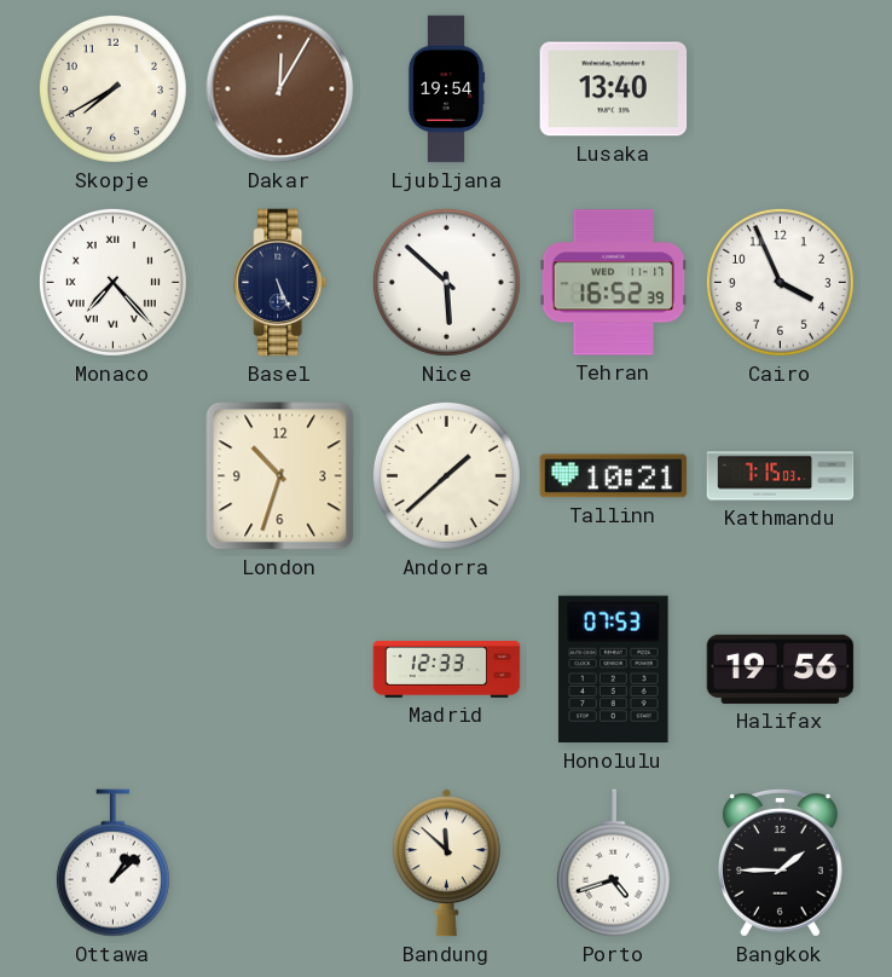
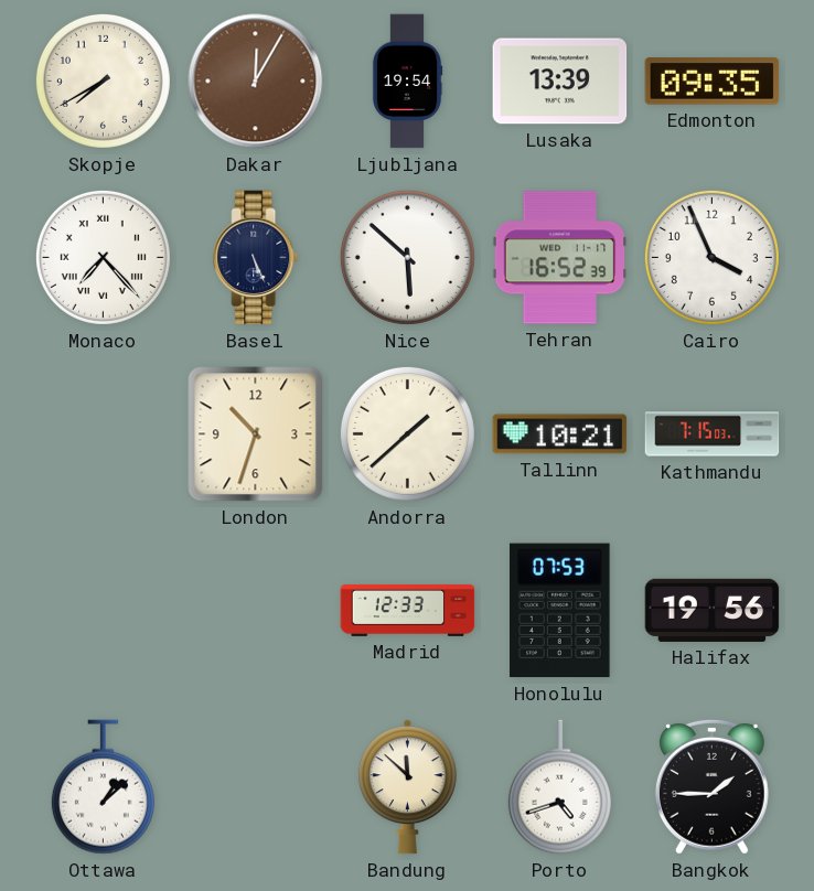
Lusaka: 13:40 -> 13:39
Edmonton: none -> 09:35
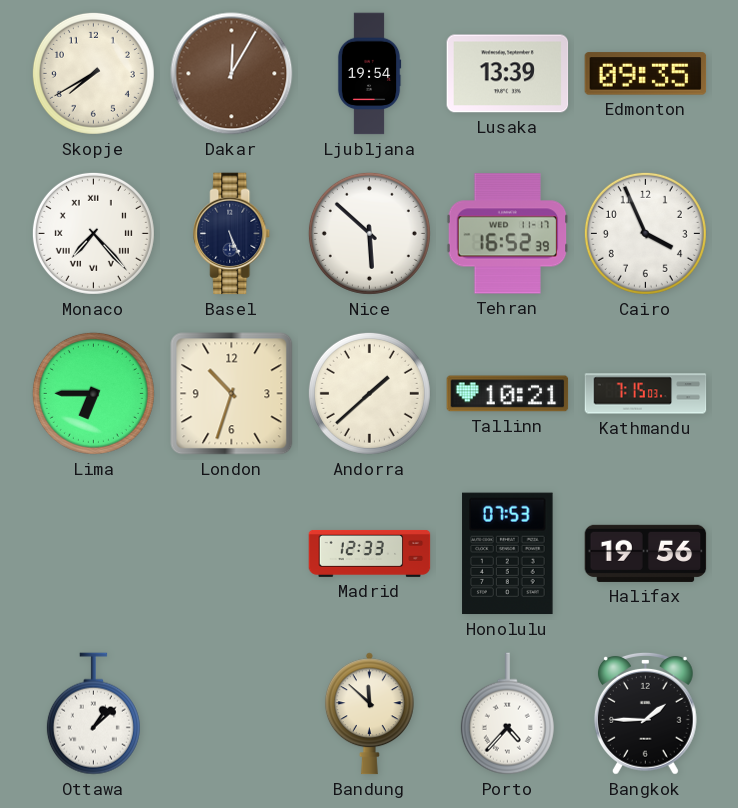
Lima: none -> 6:45
Porto: 4:42 -> 4:37
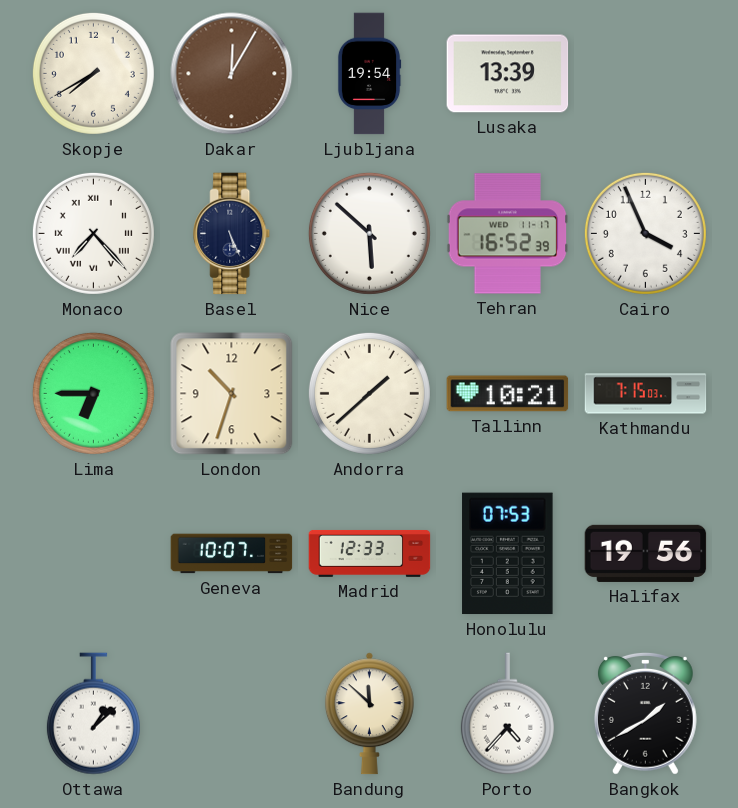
Edmonton: 09:35 -> none
Geneva: none -> 10:07
Bangkok: 1:45 -> 1:40
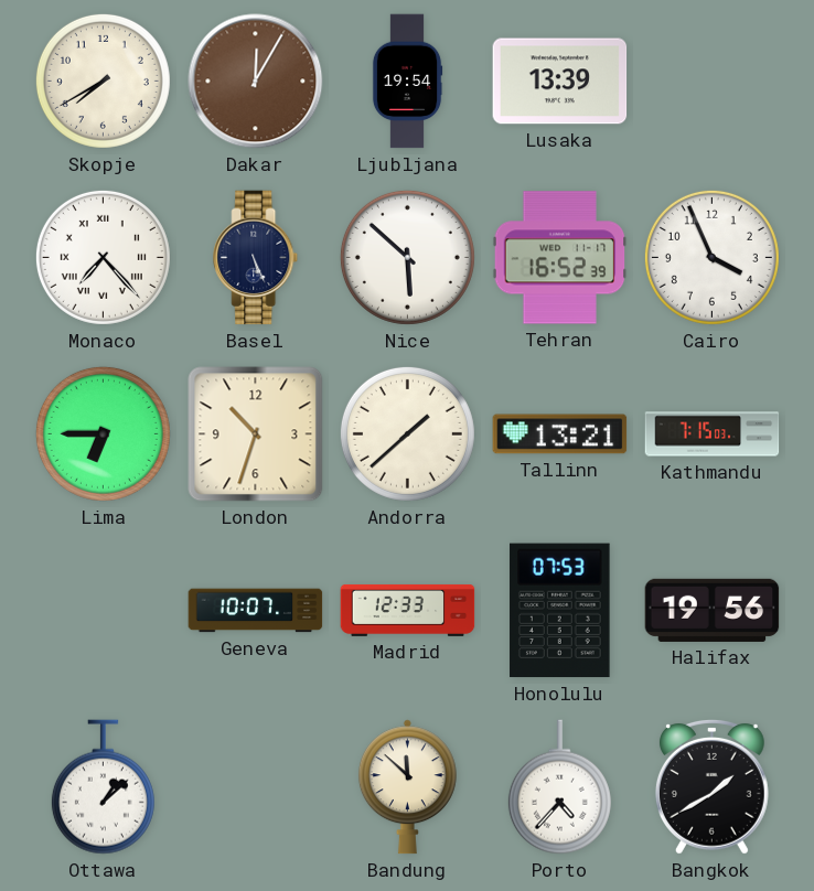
Tallinn: 10:21 -> 13:21
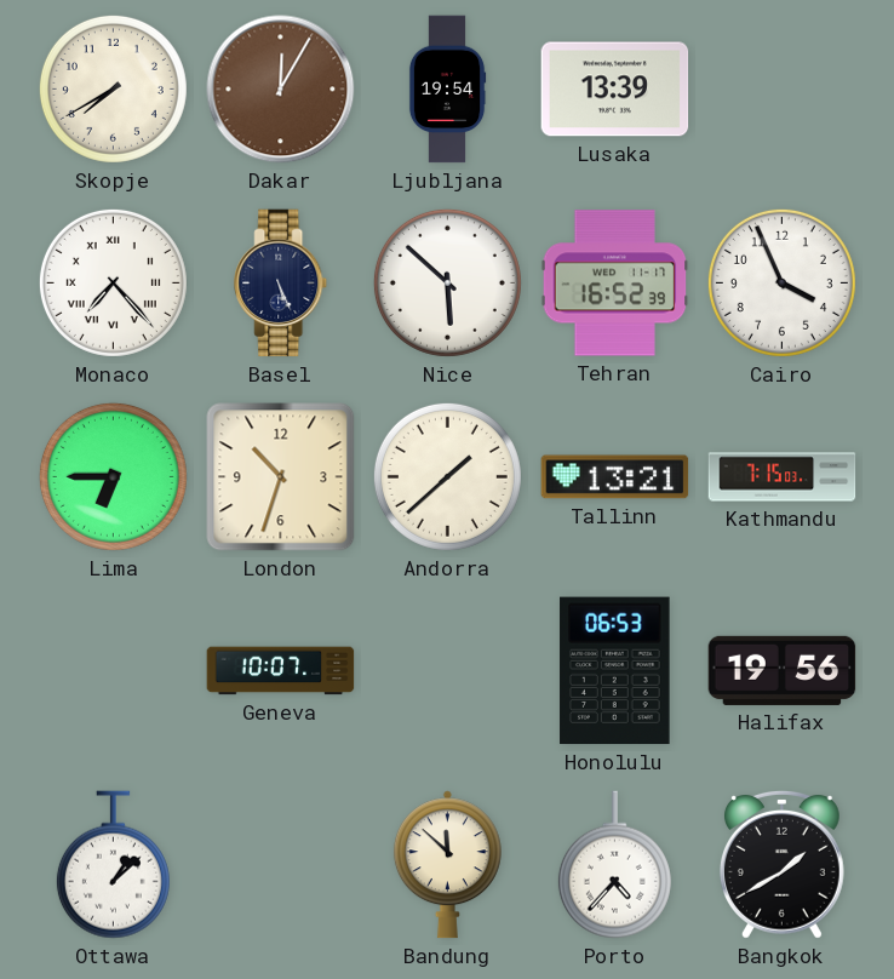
Madrid: 12:33 -> none
Honolulu: 07:53 -> 06:53
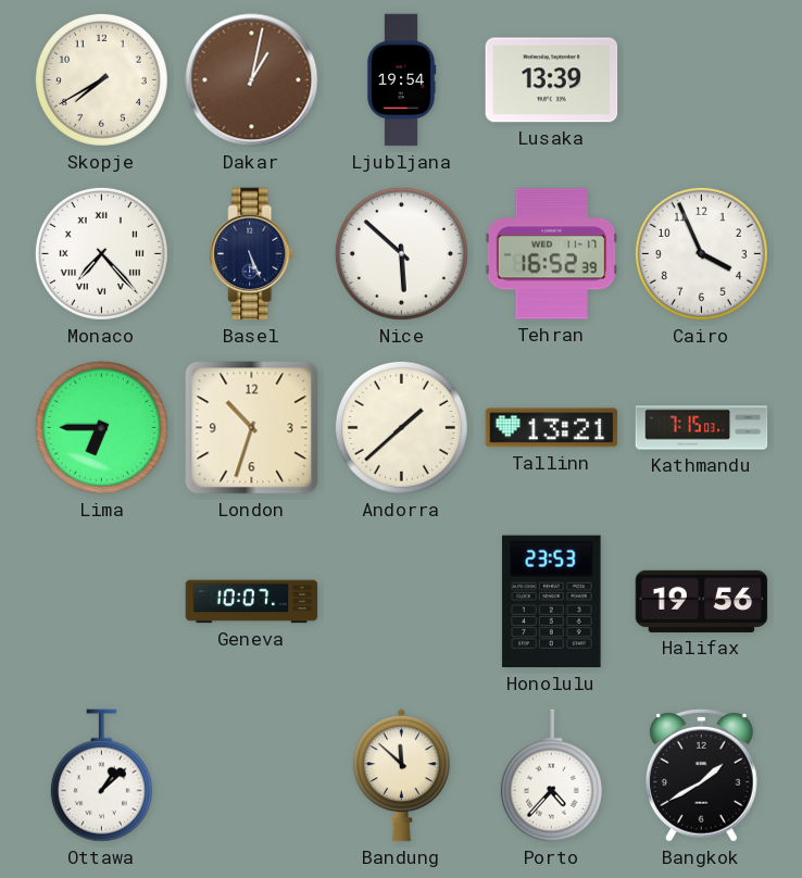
Dakar: 12:05 -> 1:02
Honolulu: 06:53 -> 23:53
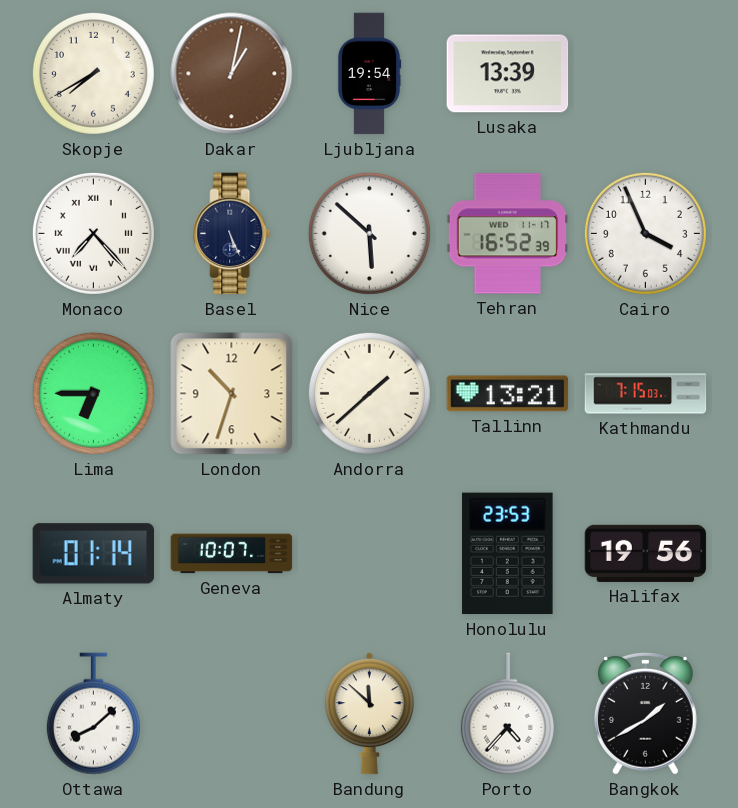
Almaty: none -> 01:14
Ottawa: 1:08 -> 8:08
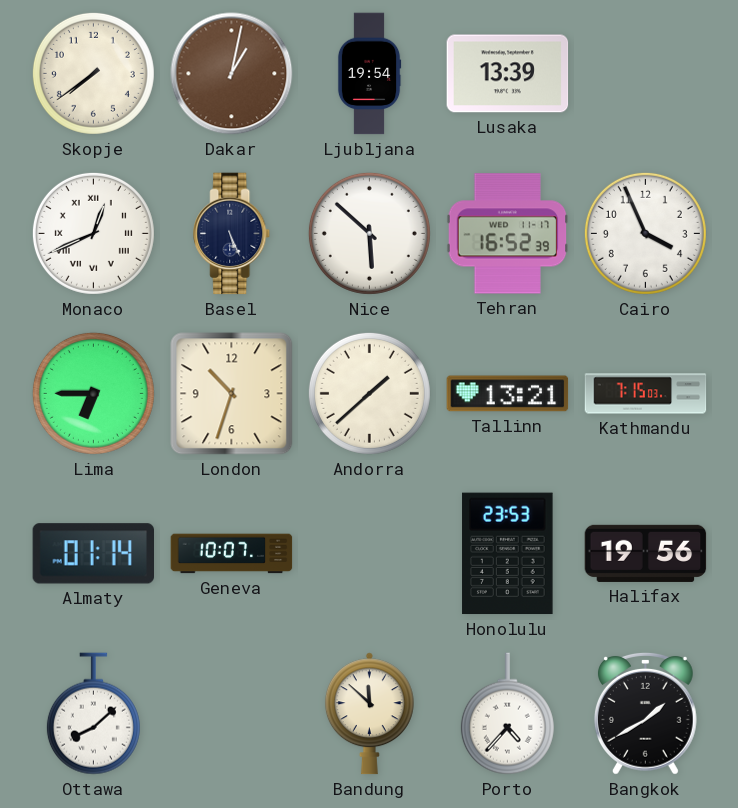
Skopje: 7:40 -> 7:39
Monaco: 7:23 -> 12:41
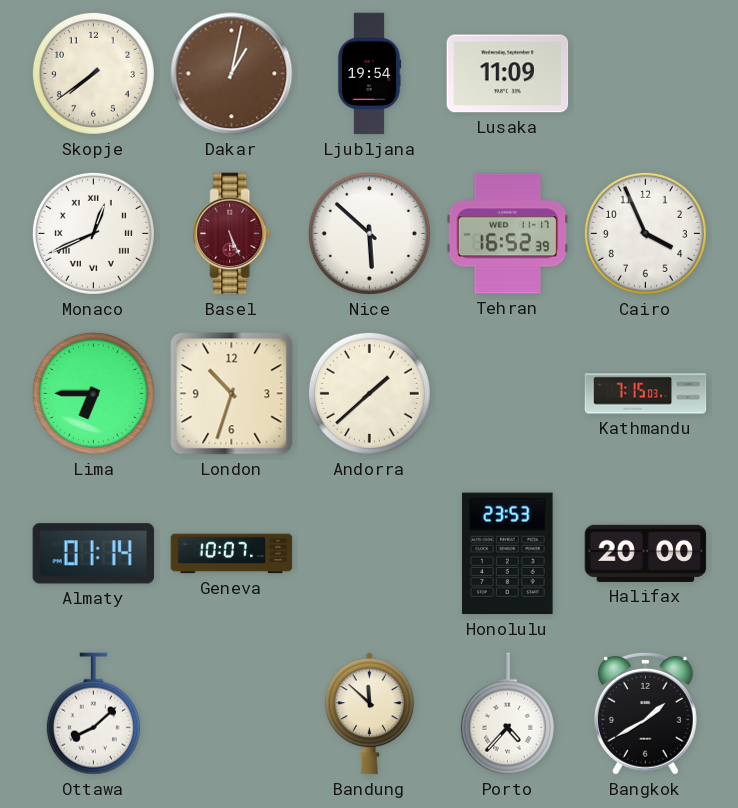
Lusaka: 13:39 -> 11:09
Basel dial: navy -> burgundy
Tallinn: 13:21 -> none
Halifax: 19:56 -> 20:00
